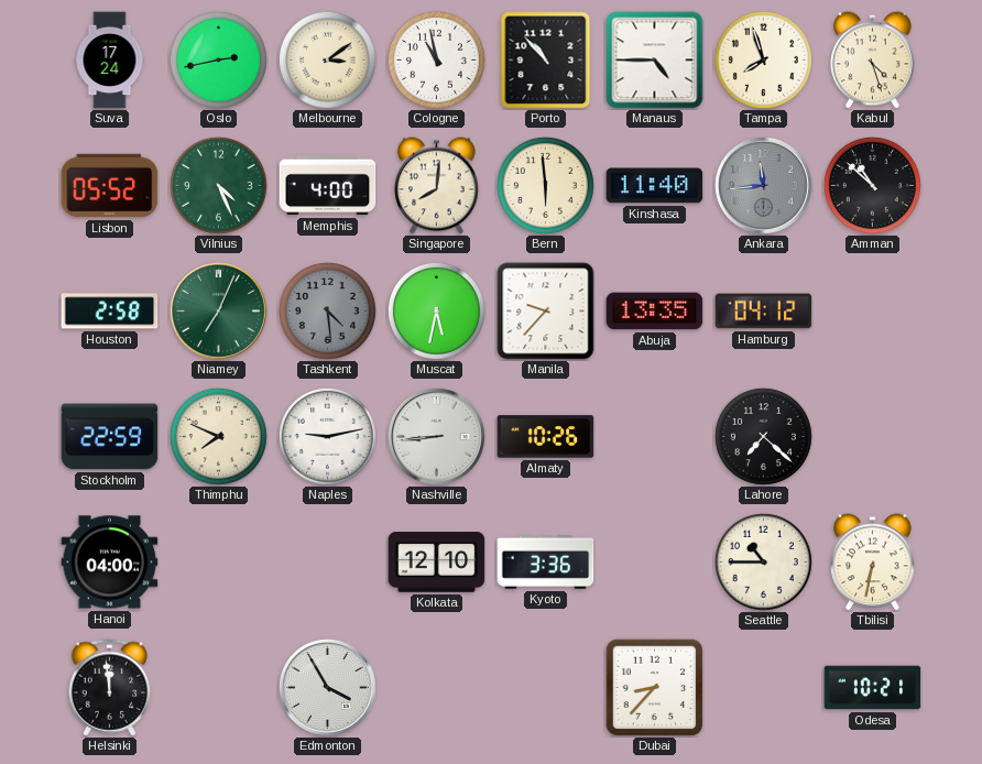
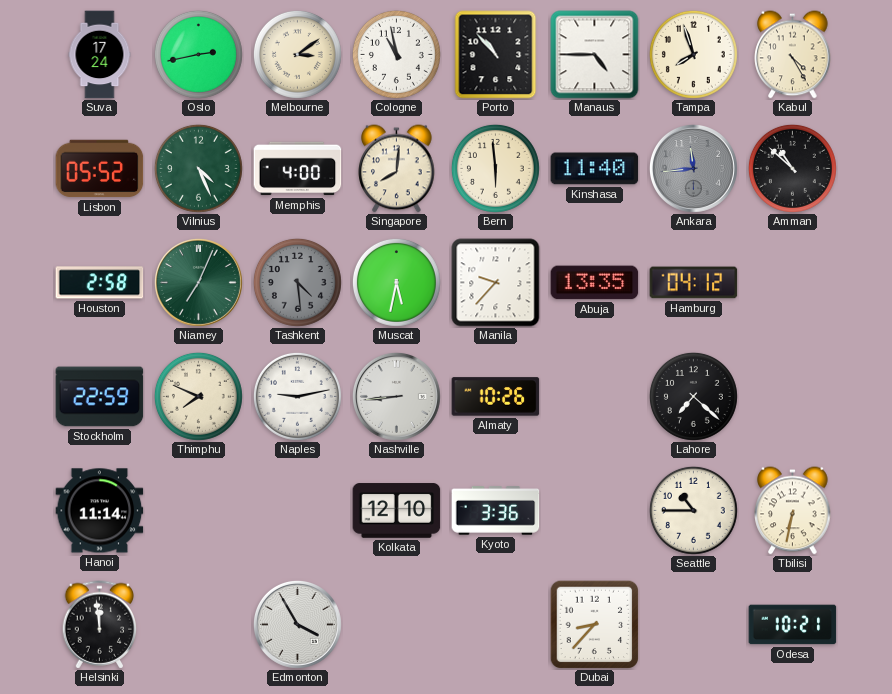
Kabul: 4:27 -> 4:25
Hanoi: 04:00 -> 11:14
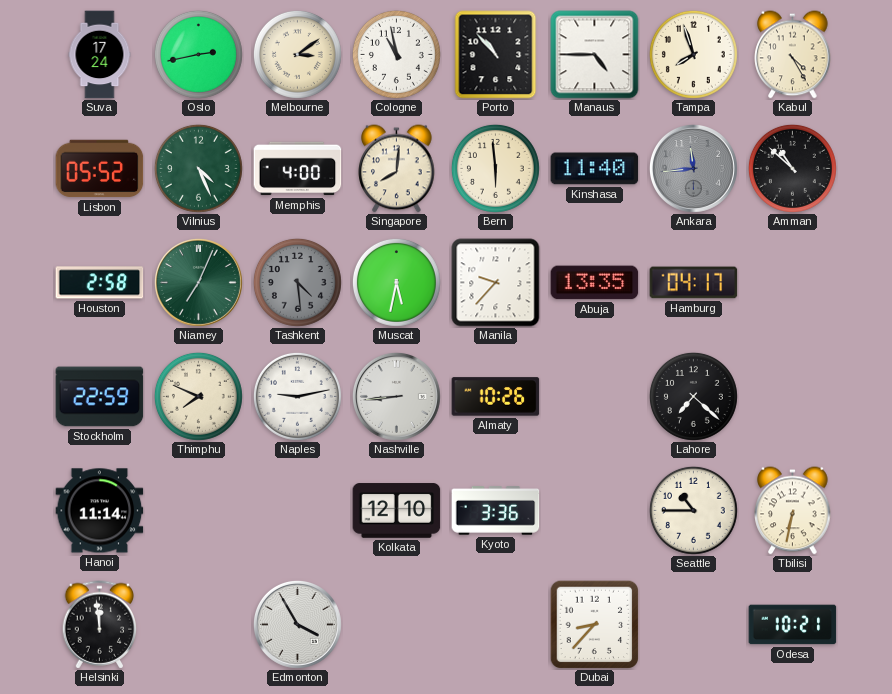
Hamburg: 04:12 -> 04:17
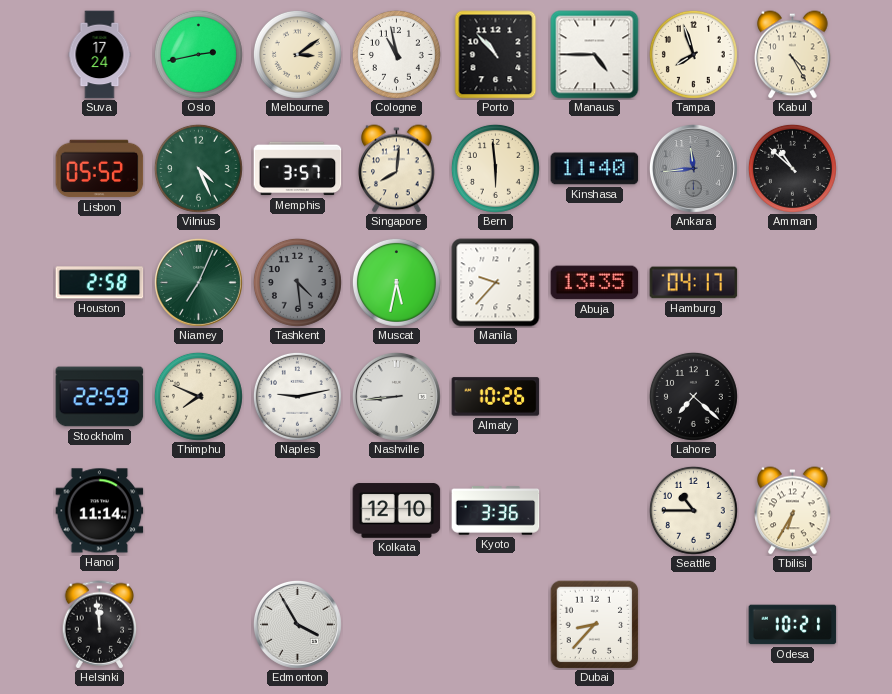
Memphis: 4:00 -> 3:57
Tbilisi: 6:32 -> 6:35
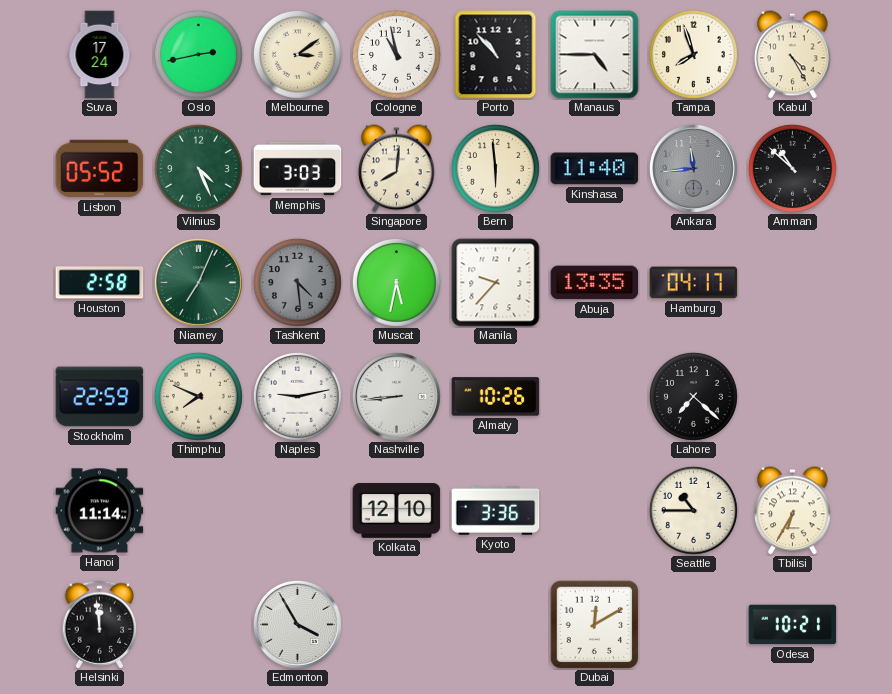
Memphis: 3:57 -> 3:03
Dubai: 8:37 -> 12:10
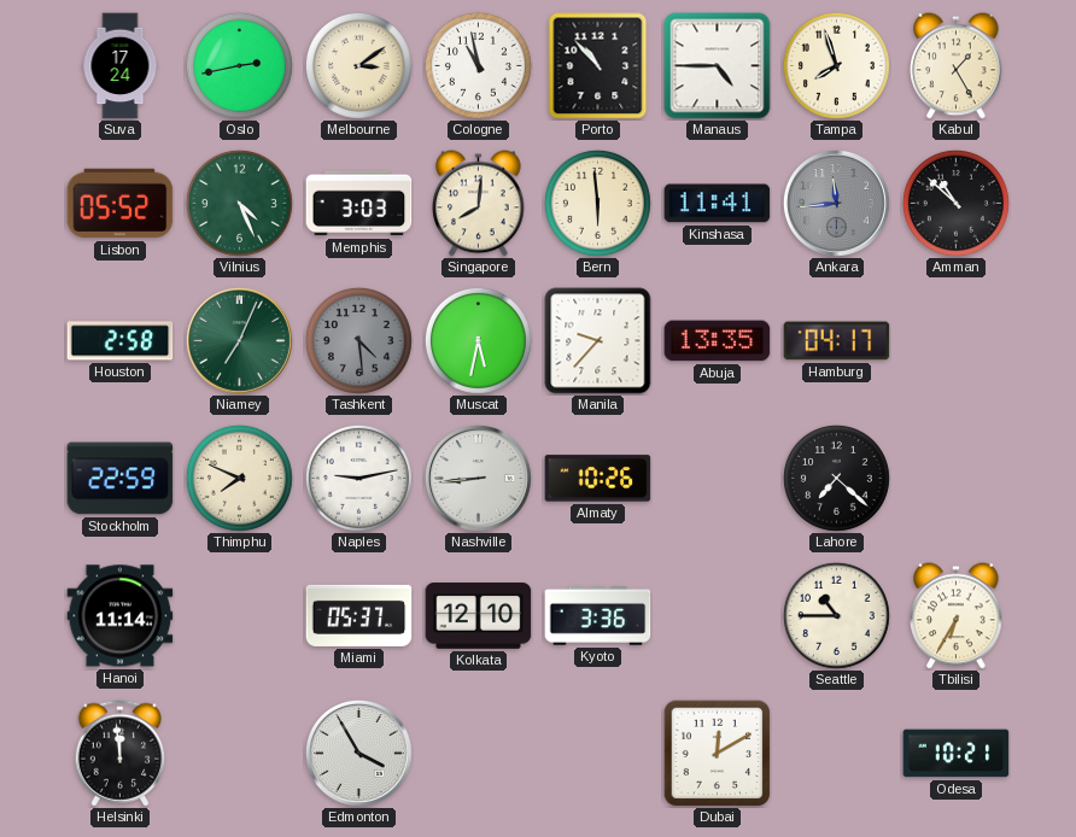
Kabul: 4:25 -> 1:25
Kinshasa: 11:40 -> 11:41
Miami: none -> 05:37
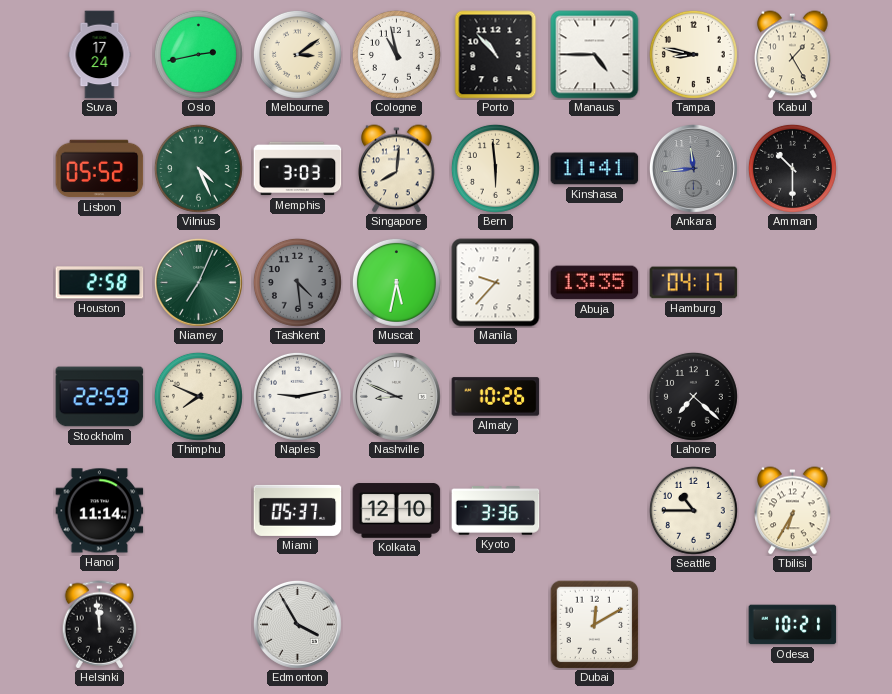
Tampa: 7:57 -> 8:47
Amman: 10:52 -> 10:30
Nashville: 8:44 -> 8:49
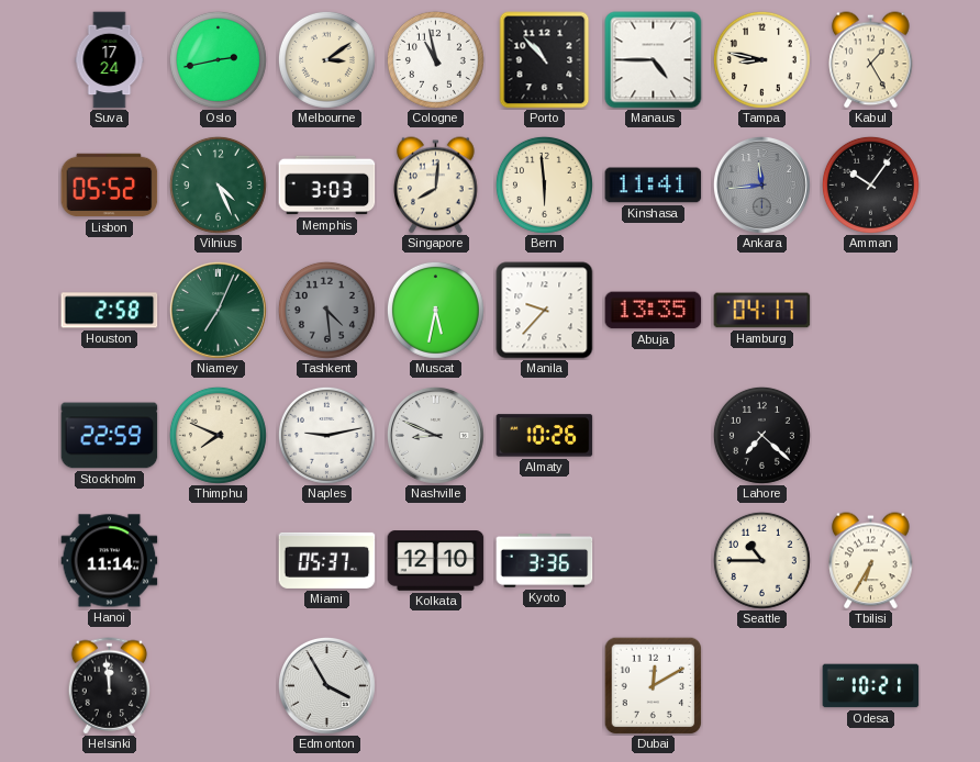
Amman: 10:30 -> 10:06
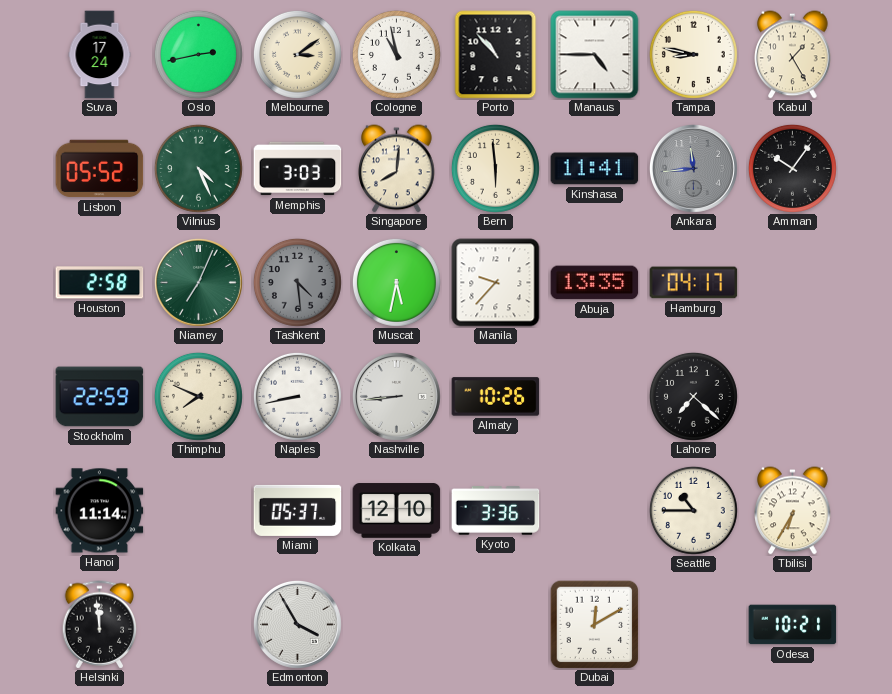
Naples: 9:13 -> 8:43
Nashville: 8:49 -> 8:44
